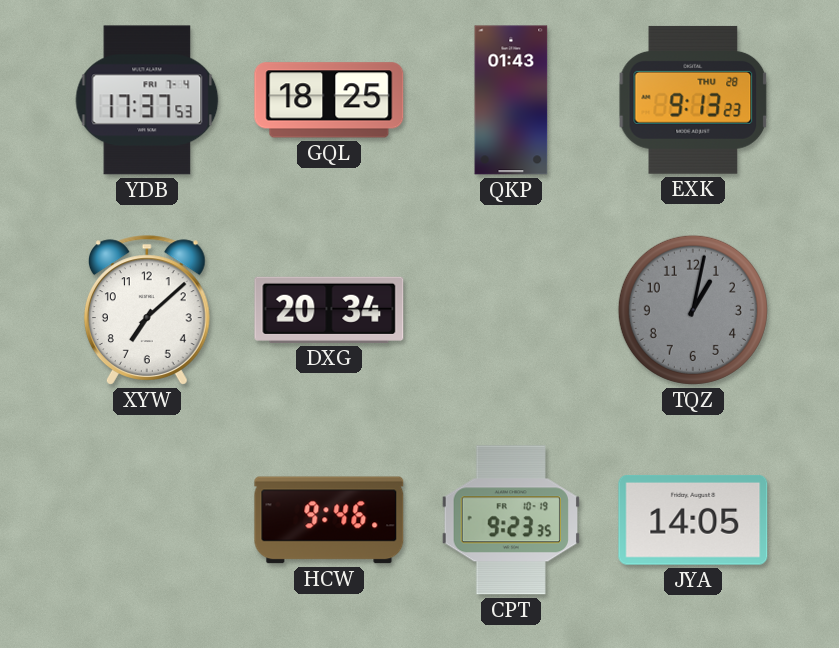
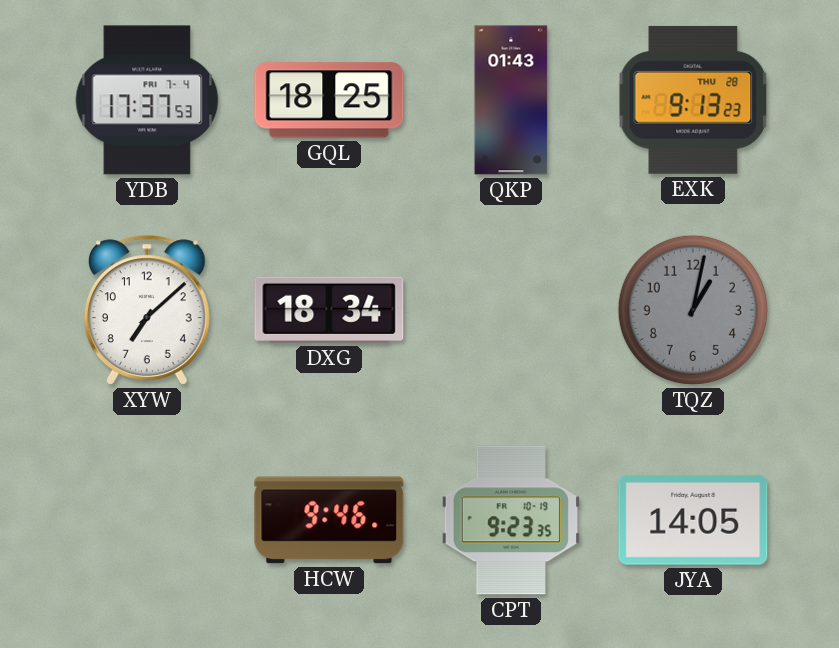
DXG: 20:34 -> 18:34
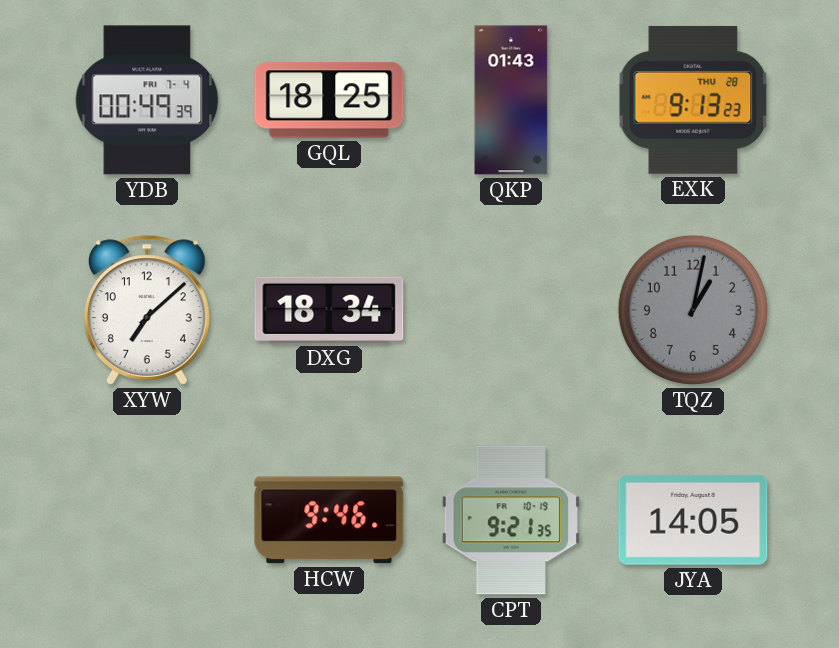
YDB: 17:37 -> 00:49
CPT: 9:23 -> 9:21
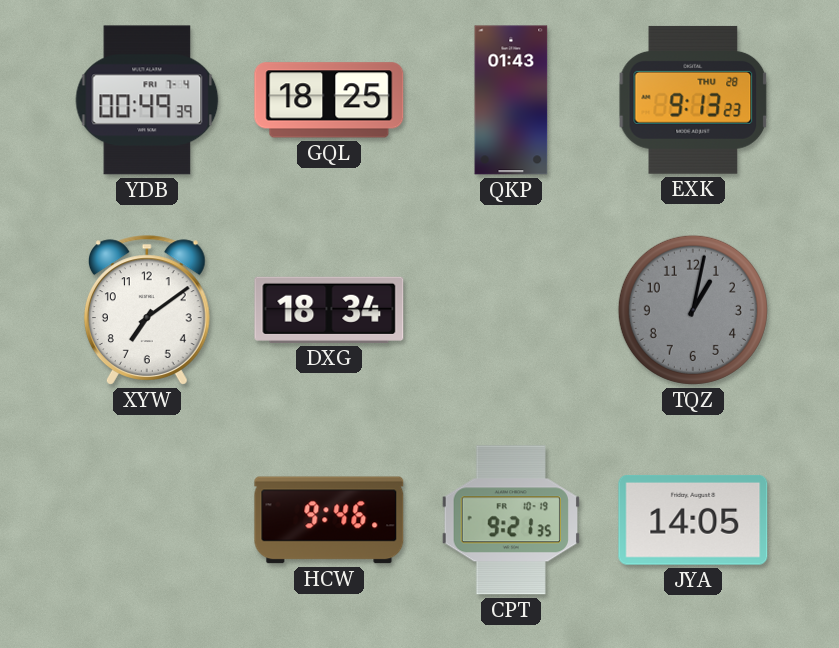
XYW: 7:08 -> 7:09
